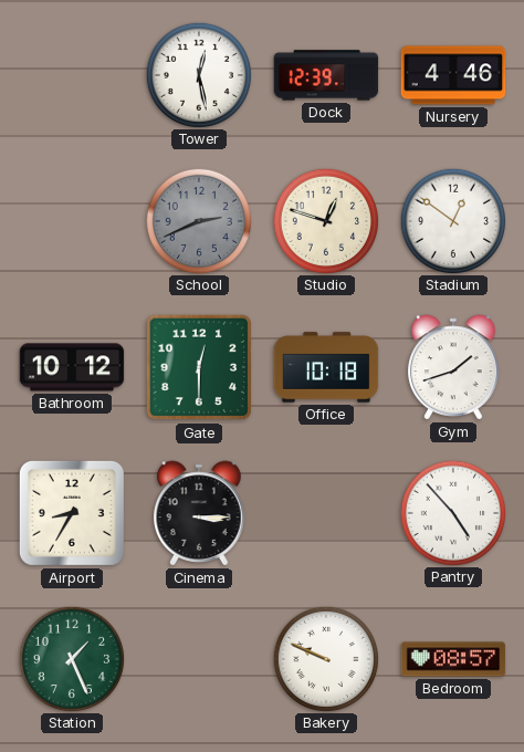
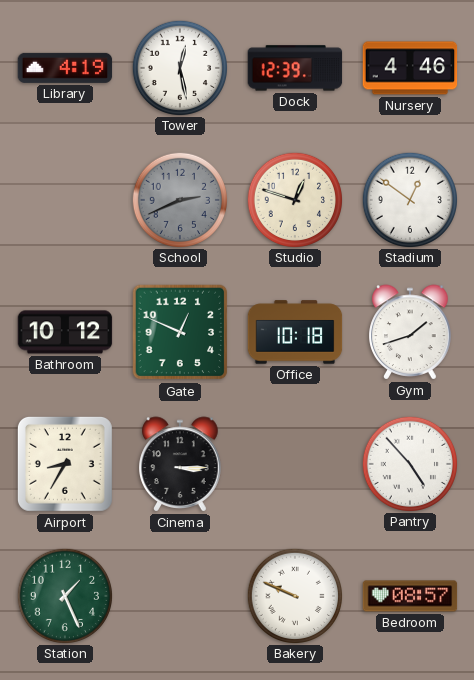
Library: none -> 4:19
Gate: 12:30 -> 12:49
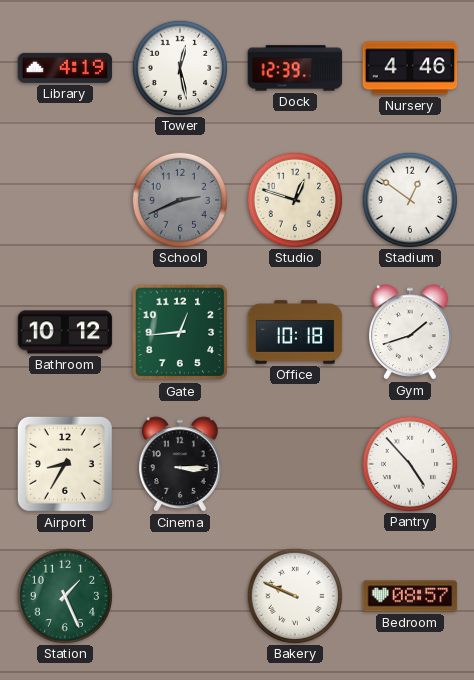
Gate: 12:49 -> 12:44
